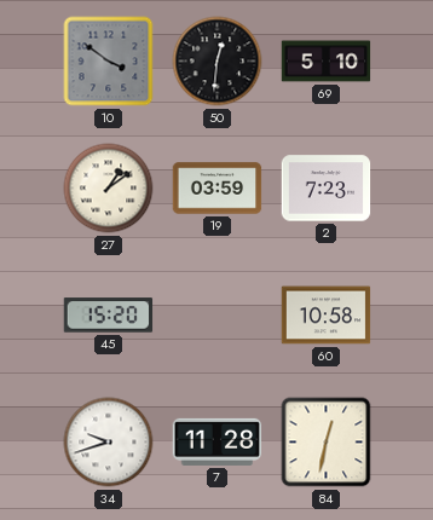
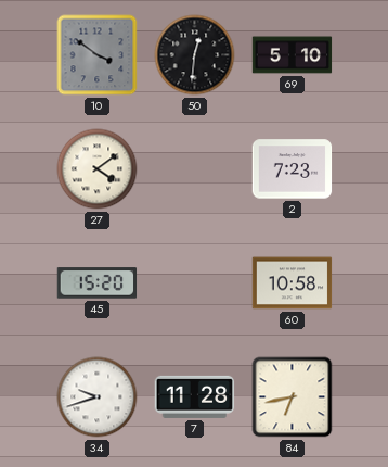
27: 1:09 -> 4:09
19: 03:59 -> none
84: 12:32 -> 6:43
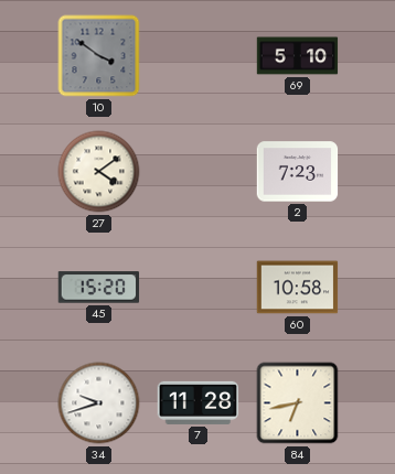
50: 12:31 -> none
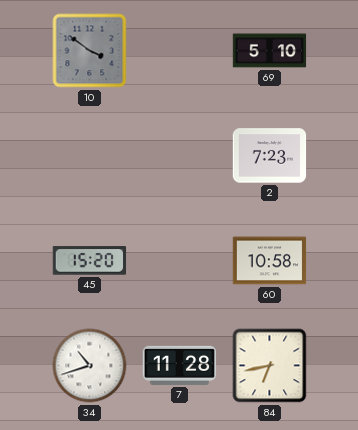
27: 4:09 -> none
34: 9:42 -> 10:42
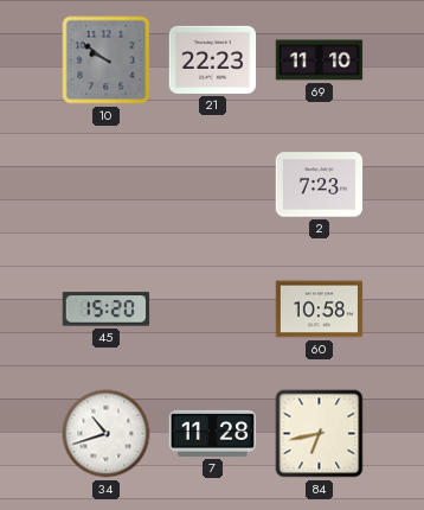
10: 3:51 -> 9:51
21: none -> 22:23
69: 5:10 -> 11:10
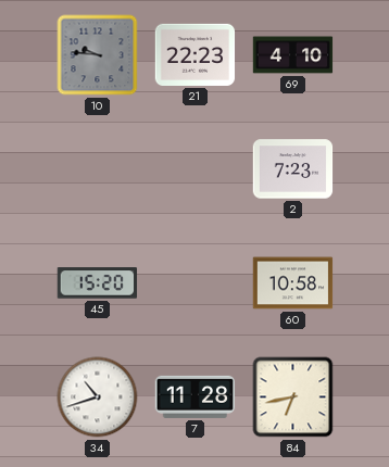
10: 9:51 -> 9:46
69: 11:10 -> 4:10
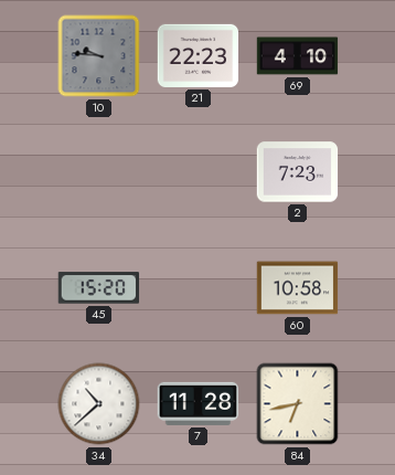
34: 10:42 -> 10:38
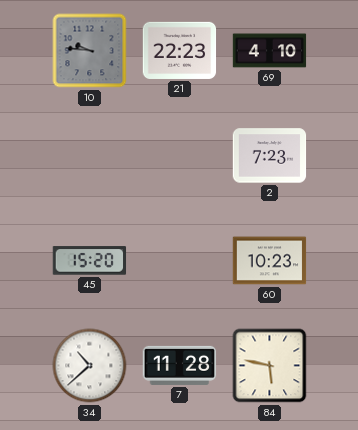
60: 10:58 -> 10:23
84: 6:43 -> 5:47
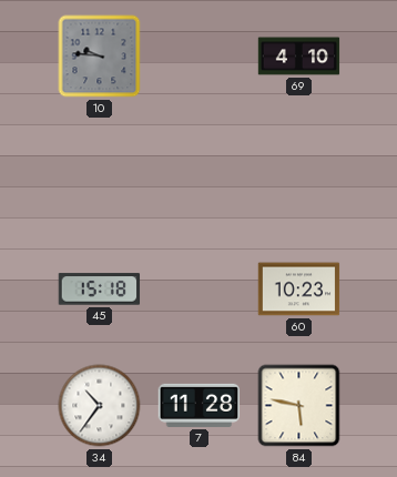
21: 22:23 -> none
2: 7:23 -> none
45: 15:20 -> 15:18
34: 10:38 -> 10:36
